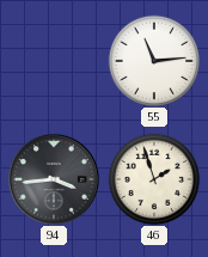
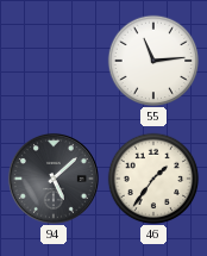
94: 3:44 -> 5:08
46: 1:57 -> 1:36
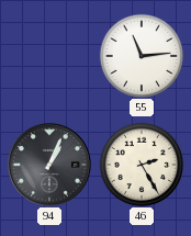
94: 5:08 -> 1:04
46: 1:36 -> 2:25
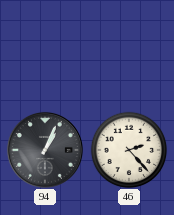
55: 11:14 -> none
46: 2:25 -> 2:23
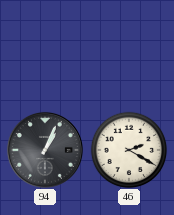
46: 2:23 -> 2:20
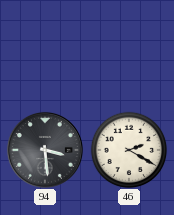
94: 1:04 -> 3:29
